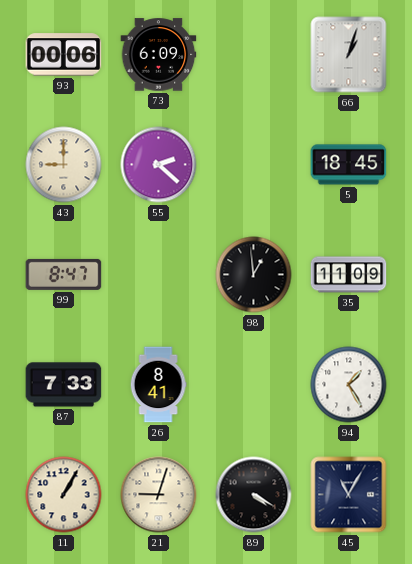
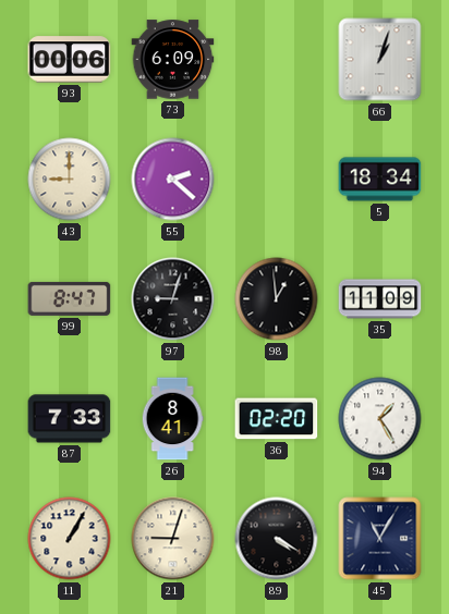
5: 18:45 -> 18:34
97: none -> 9:03
36: none -> 02:20
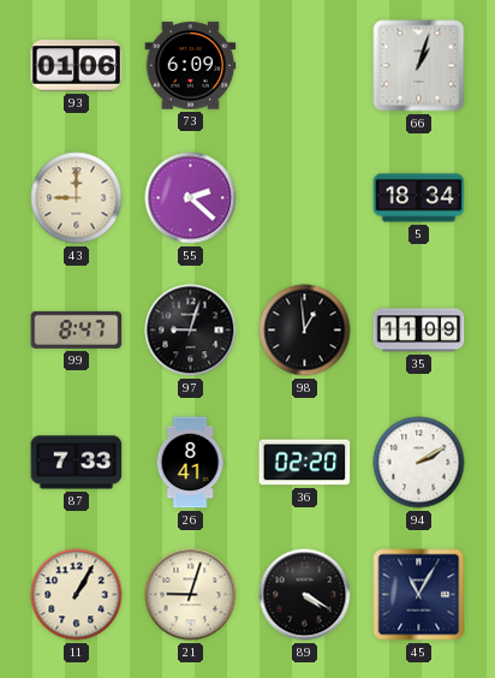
93: 00:06 -> 01:06
94: 1:25 -> 2:10
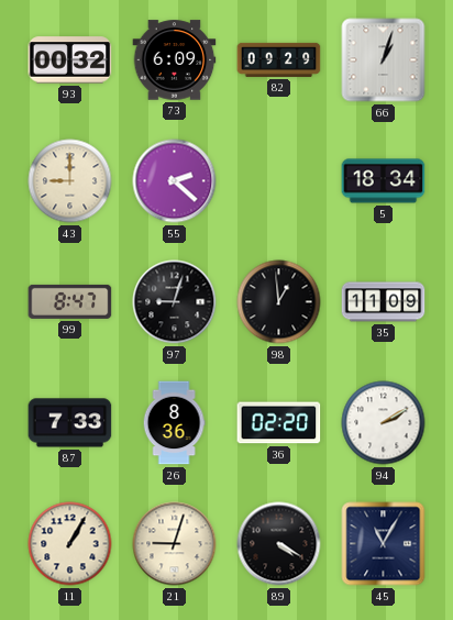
93: 01:06 -> 00:32
82: none -> 09:29
26: 8:41 -> 8:36
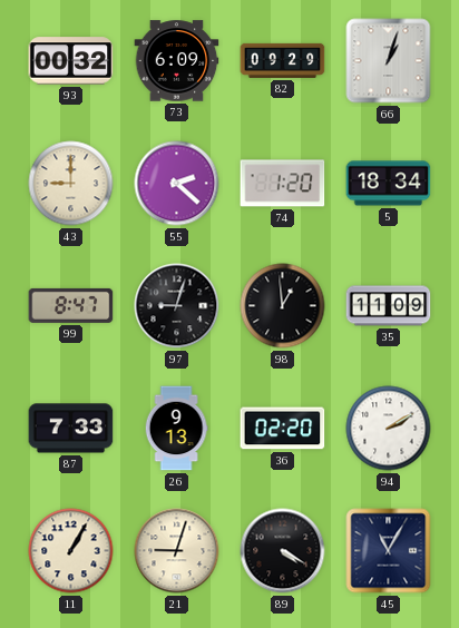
74: none -> 1:20
26: 8:36 -> 9:13
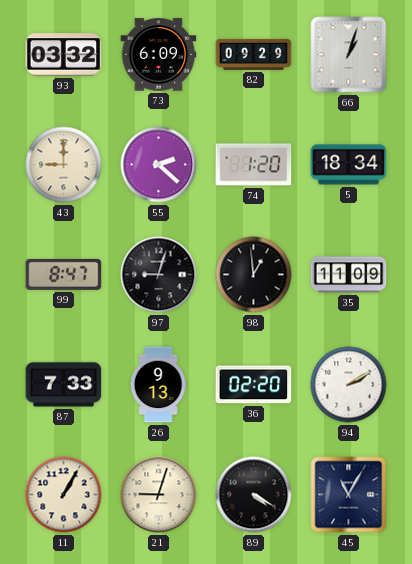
93: 00:32 -> 03:32
